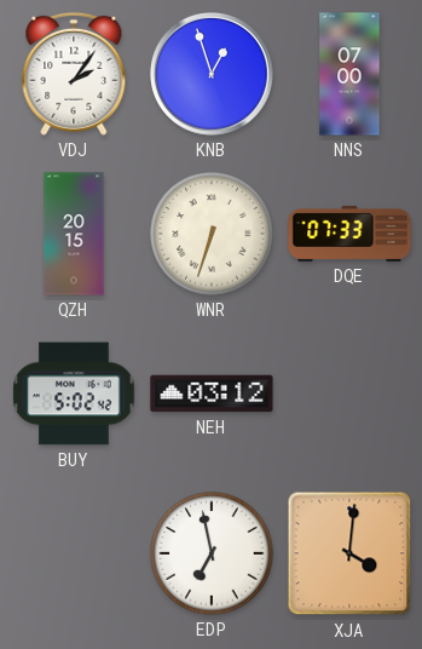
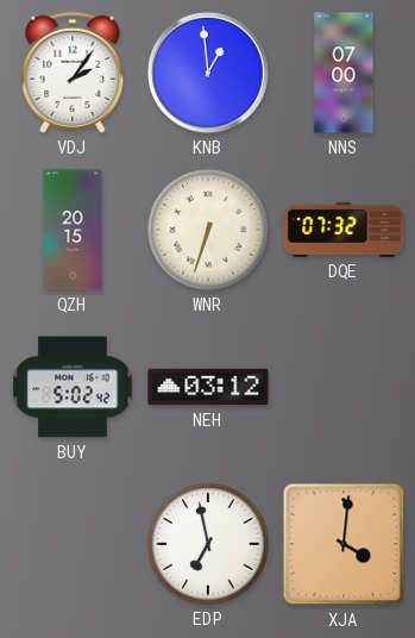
KNB: 12:57 -> 12:59
DQE: 07:33 -> 07:32
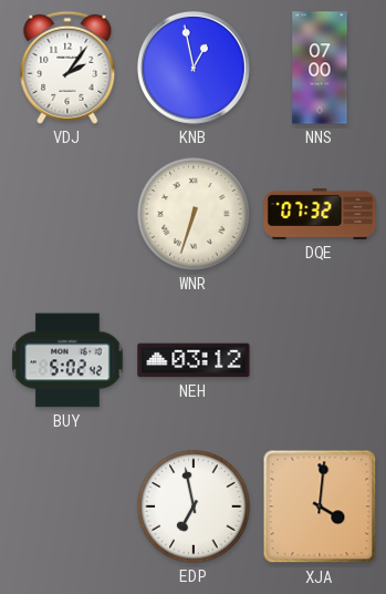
KNB: 12:59 -> 12:58
QZH: 20:15 -> none
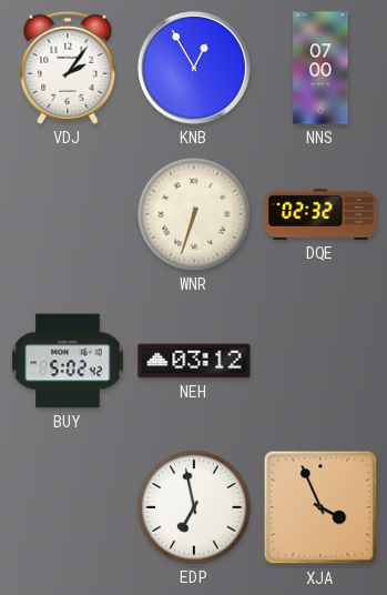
KNB: 12:58 -> 12:55
DQE: 07:32 -> 02:32
XJA: 4:01 -> 3:56
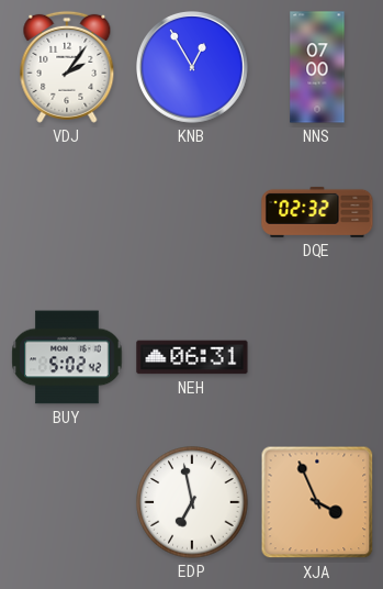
WNR: 6:33 -> none
NEH: 03:12 -> 06:31
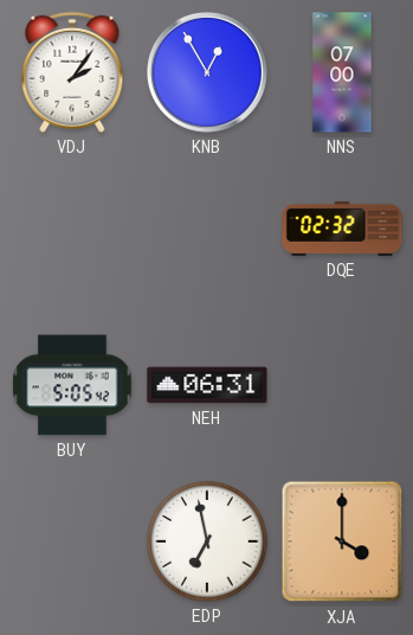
BUY: 5:02 -> 5:05
XJA: 3:56 -> 4:00
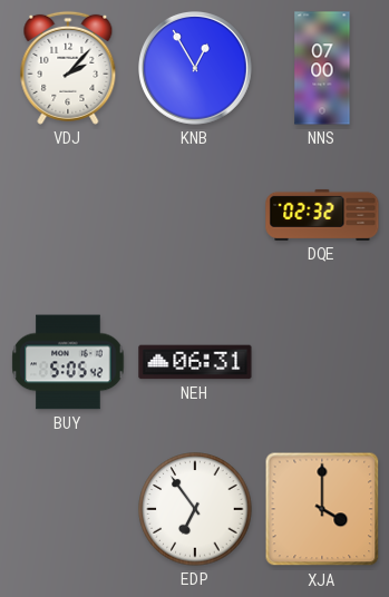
VDJ: 2:06 -> 2:07
EDP: 6:58 -> 6:54
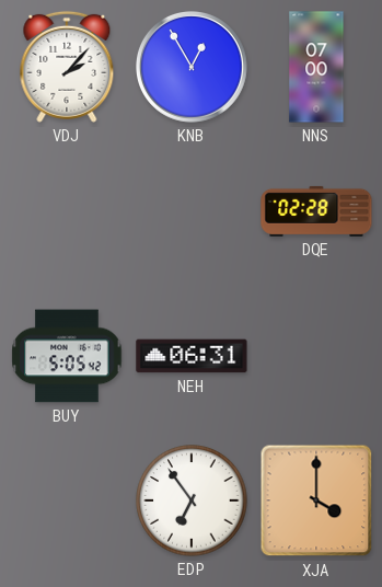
DQE: 02:32 -> 02:28
